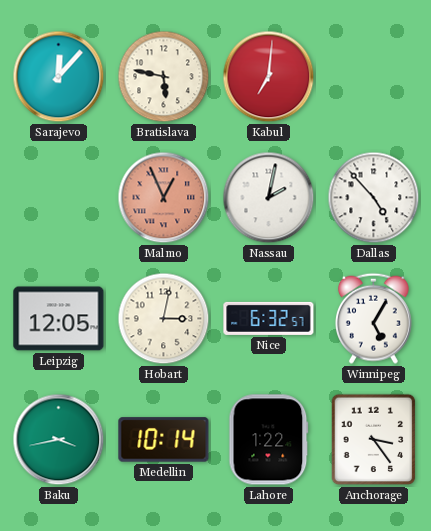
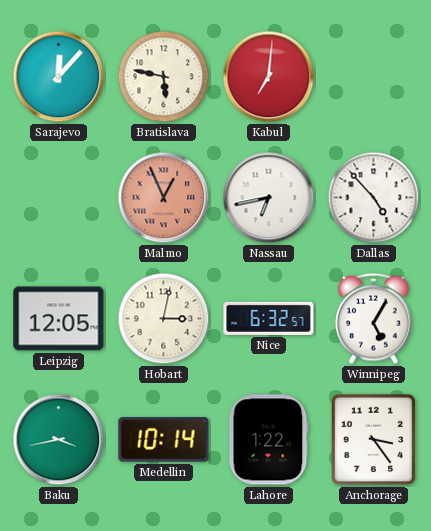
Nassau: 2:02 -> 6:43
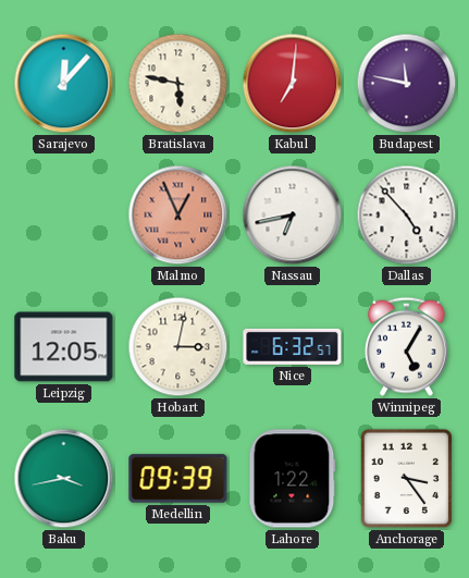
Budapest: none -> 11:47
Medellin: 10:14 -> 09:39
